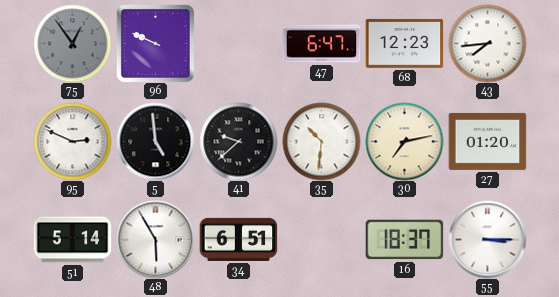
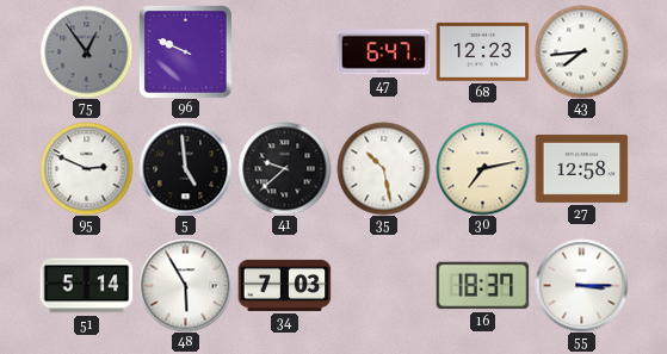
35: 10:31 -> 10:28
27: 01:20 -> 12:58
34: 6:51 -> 7:03
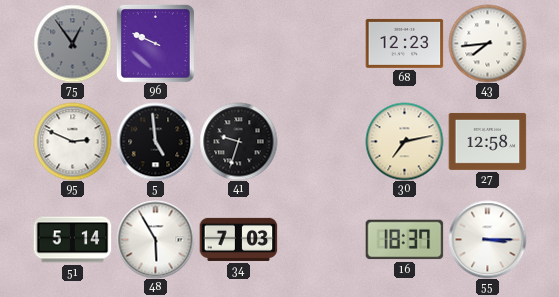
47: 6:47 -> none
41: 9:38 -> 9:33
35: 10:28 -> none
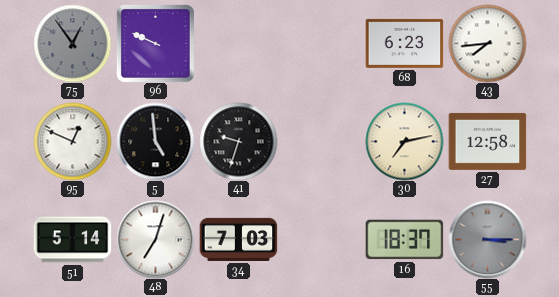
68: 12:23 -> 6:23
95: 2:49 -> 12:49
48: 5:55 -> 7:03
55 dial: white -> grey
